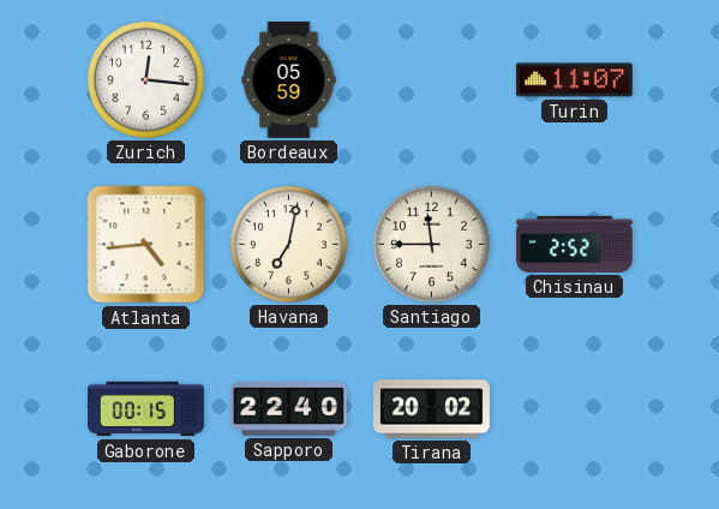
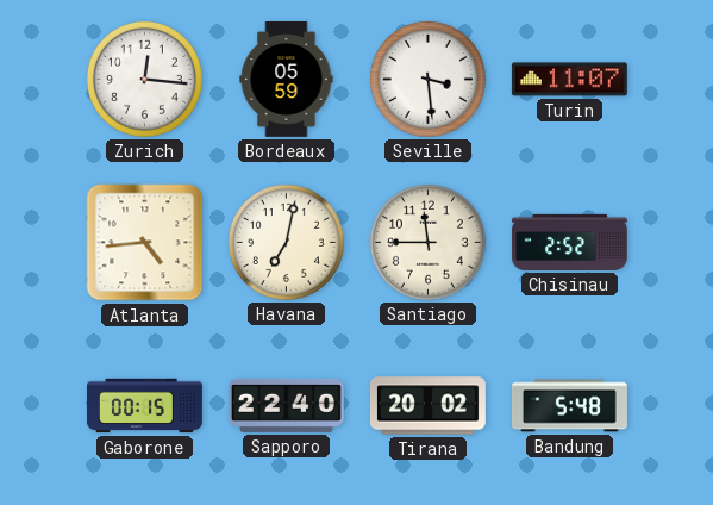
Seville: none -> 3:29
Bandung: none -> 5:48
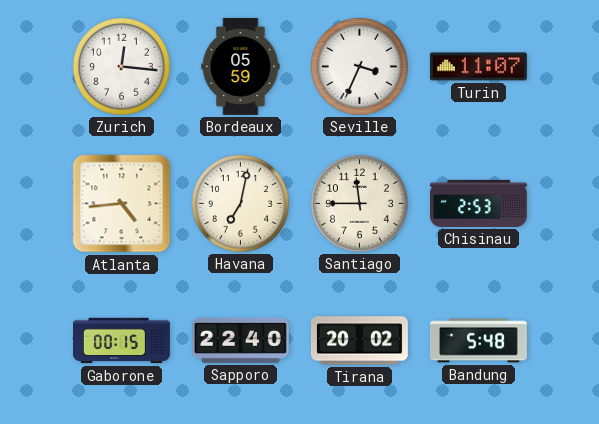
Seville: 3:29 -> 3:34
Chisinau: 2:52 -> 2:53
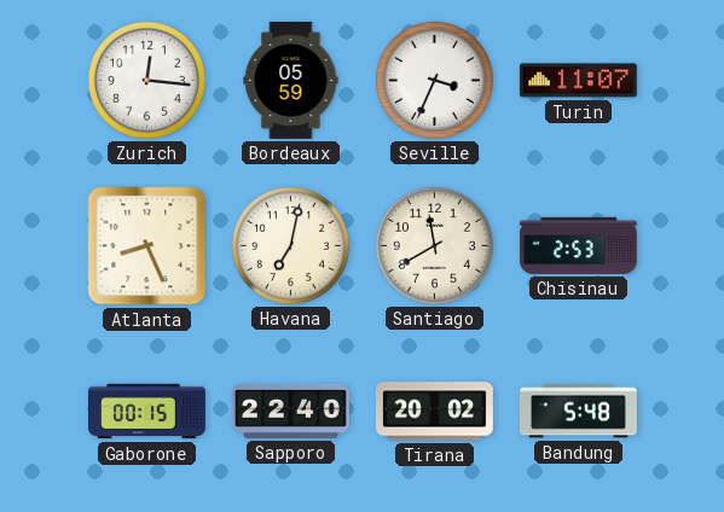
Atlanta: 4:44 -> 8:26
Santiago: 11:45 -> 11:40
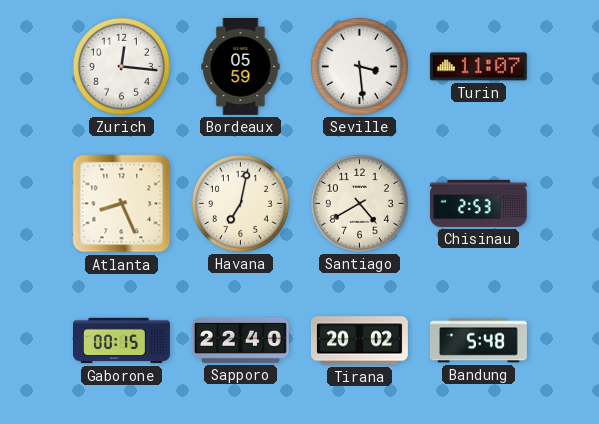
Seville: 3:34 -> 3:29
Santiago: 11:40 -> 4:40
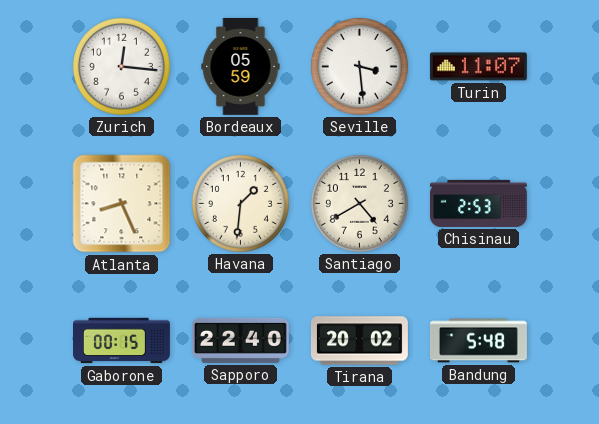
Havana: 7:02 -> 1:31
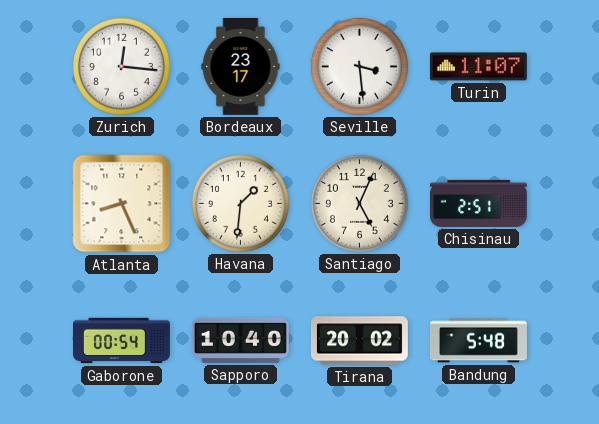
Bordeaux: 05:59 -> 23:17
Santiago: 4:40 -> 5:04
Chisinau: 2:53 -> 2:51
Gaborone: 00:15 -> 00:54
Sapporo: 22:40 -> 10:40
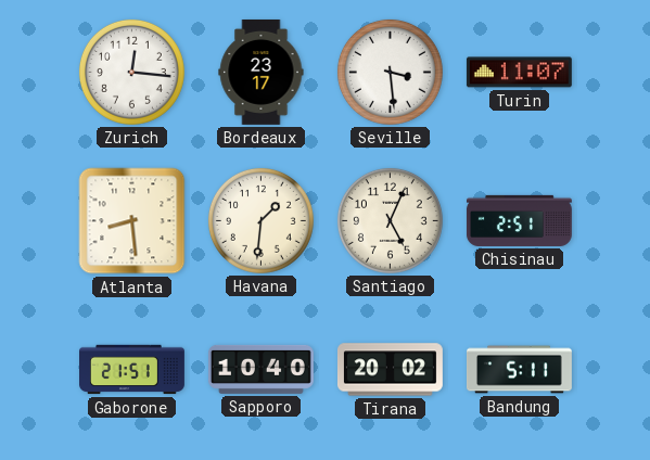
Atlanta: 8:26 -> 8:29
Gaborone: 00:54 -> 21:51
Bandung: 5:48 -> 5:11
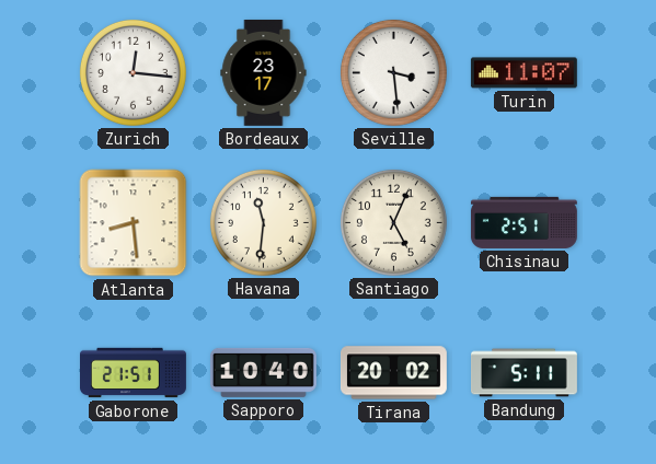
Havana: 1:31 -> 11:31
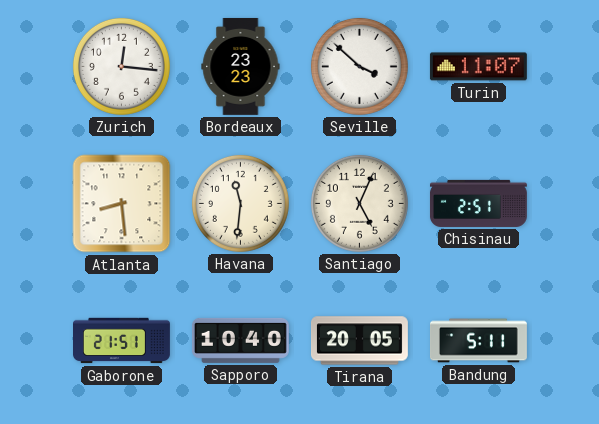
Bordeaux: 23:17 -> 23:23
Seville: 3:29 -> 3:52
Tirana: 20:02 -> 20:05
